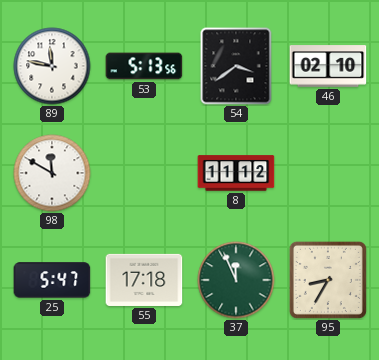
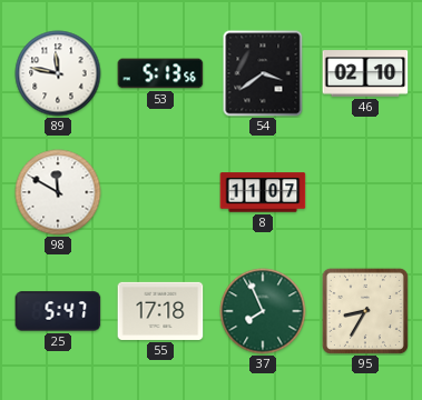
8: 11:12 -> 11:07
37: 11:56 -> 7:56
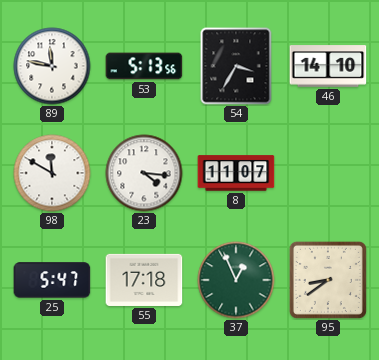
54: 3:39 -> 3:35
46: 02:10 -> 14:10
23: none -> 4:16
37: 7:56 -> 12:56
95: 8:35 -> 8:39
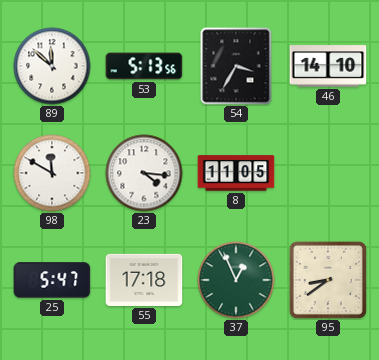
89: 11:47 -> 11:52
8: 11:07 -> 11:05
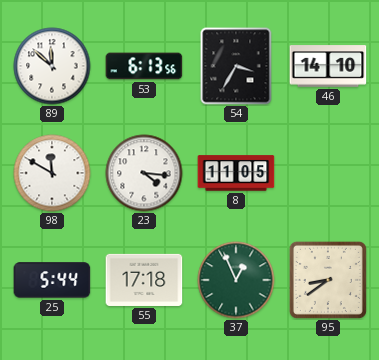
53: 5:13 -> 6:13
25: 5:47 -> 5:44
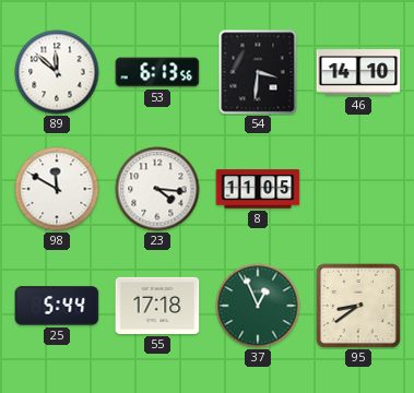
54: 3:35 -> 3:31
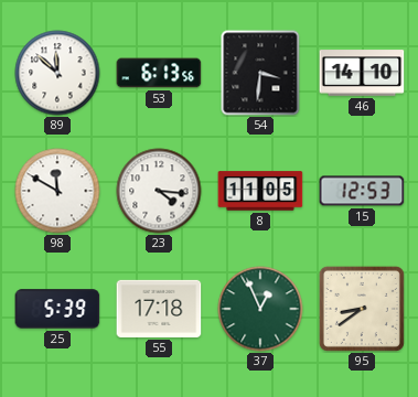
15: none -> 12:53
25: 5:44 -> 5:39
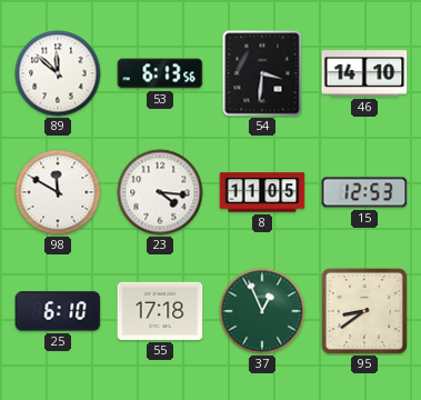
25: 5:39 -> 6:10
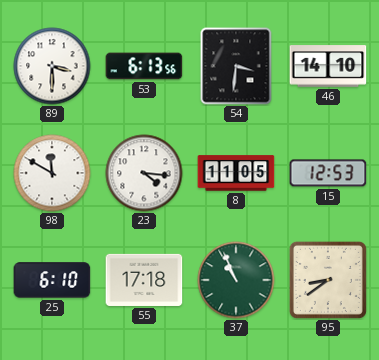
89: 11:52 -> 3:30
37: 12:56 -> 10:56
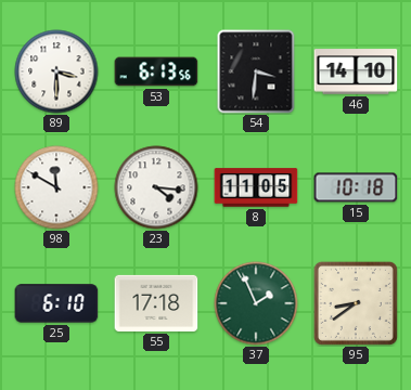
15: 12:53 -> 10:18
37: 10:56 -> 1:56
